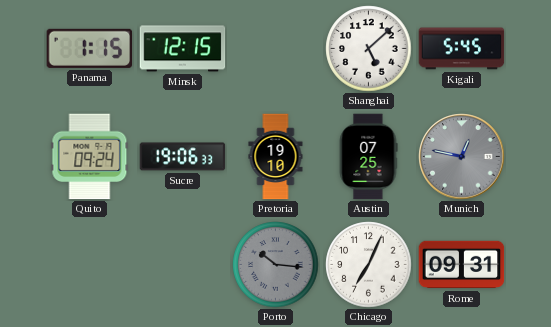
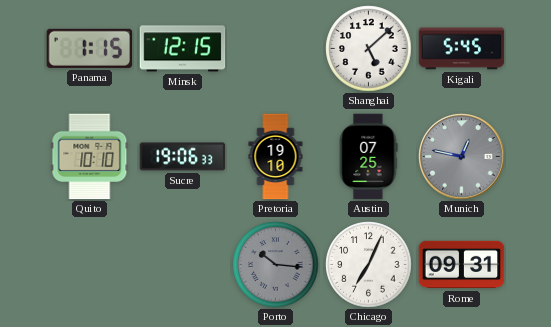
Quito: 09:24 -> 10:10
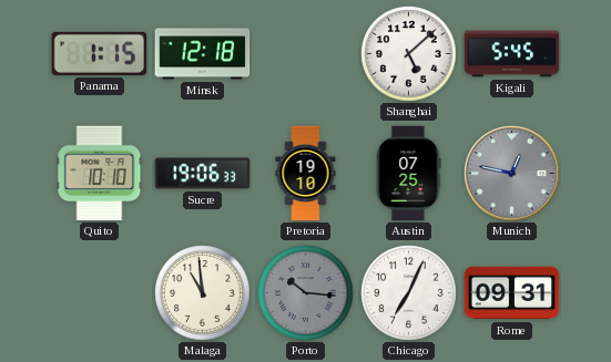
Minsk: 12:15 -> 12:18
Malaga: none -> 10:59
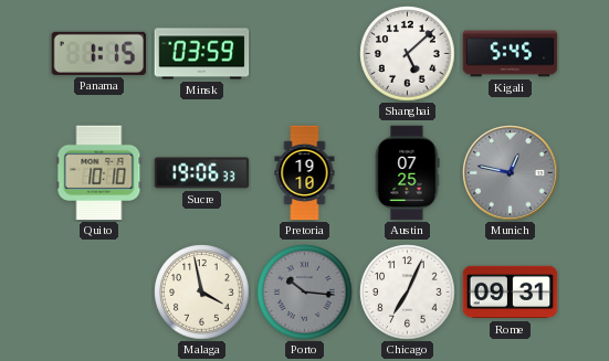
Minsk: 12:18 -> 03:59
Malaga: 10:59 -> 3:58
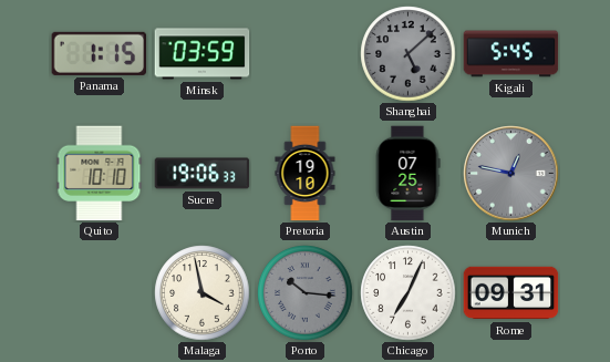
Shanghai dial: white -> grey
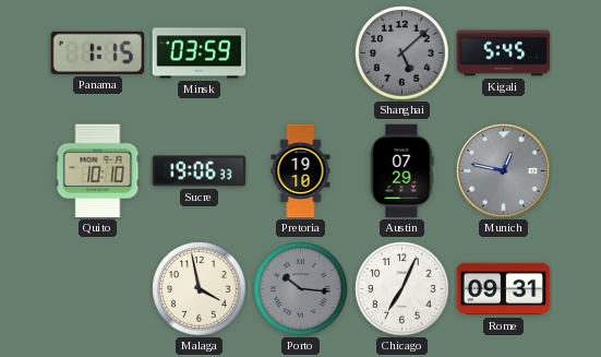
Austin: 07:25 -> 07:29
